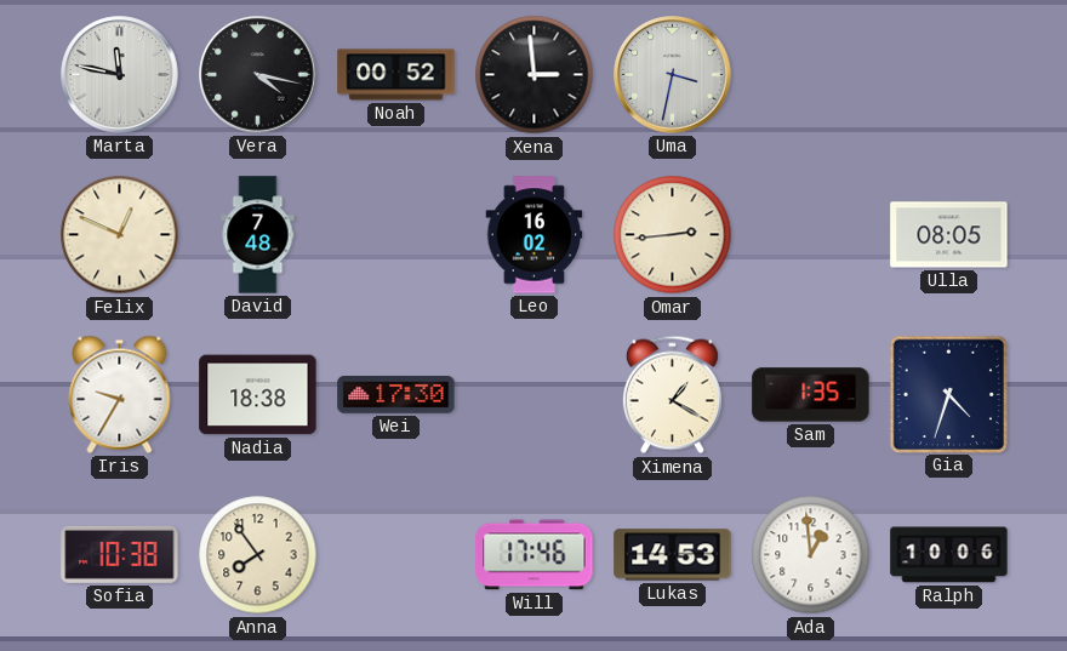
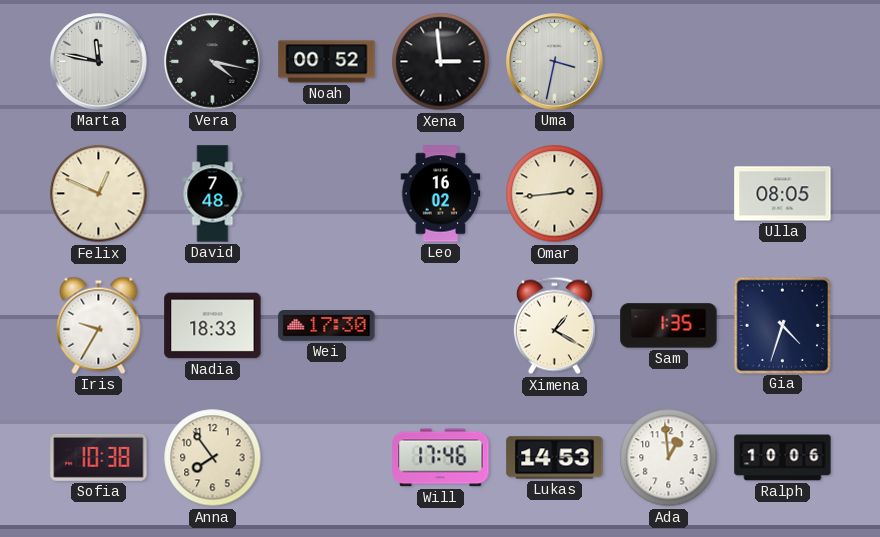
Nadia: 18:38 -> 18:33
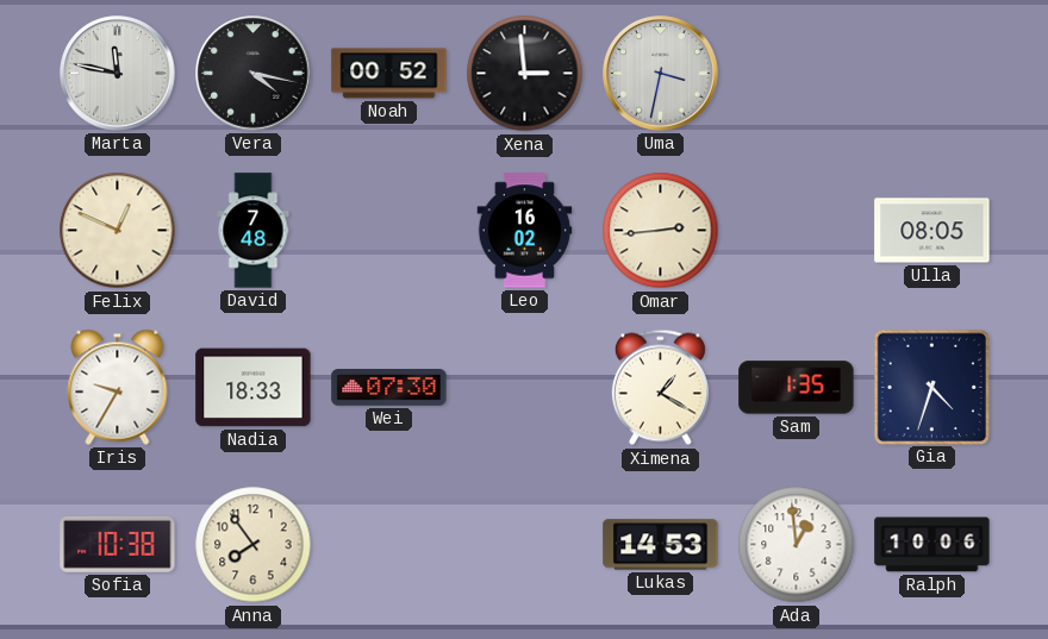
Wei: 17:30 -> 07:30
Will: 17:46 -> none
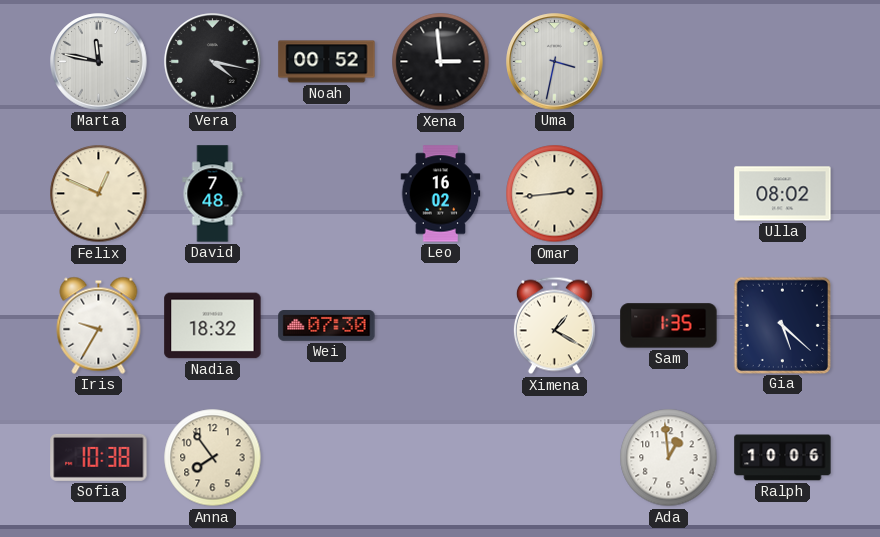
Ulla: 08:05 -> 08:02
Nadia: 18:33 -> 18:32
Gia: 4:33 -> 5:22
Lukas: 14:53 -> none
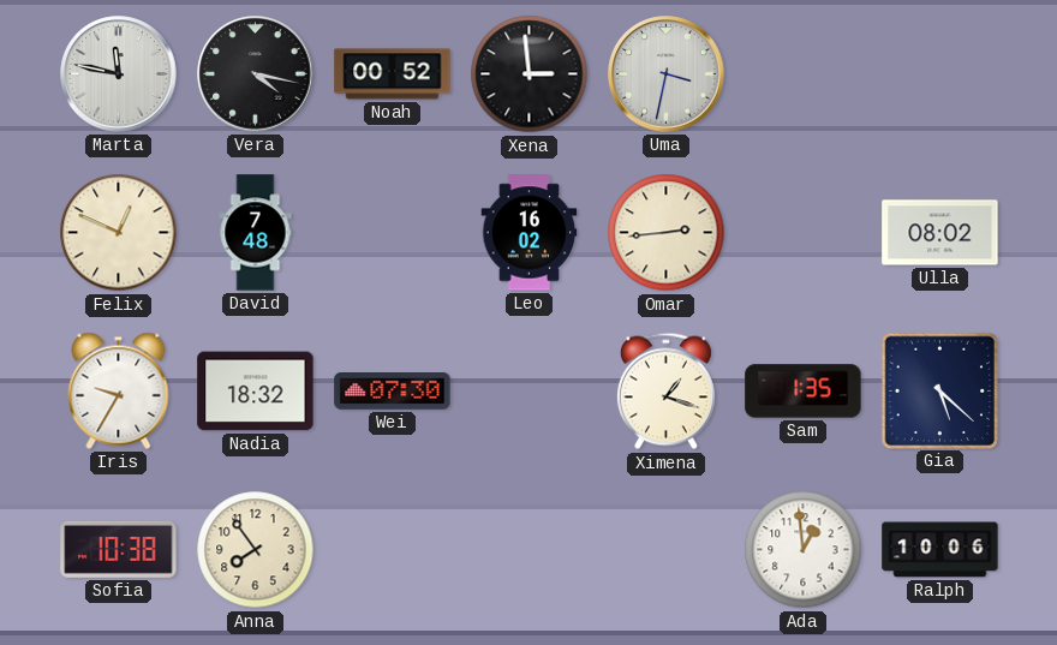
Ximena: 1:20 -> 1:18
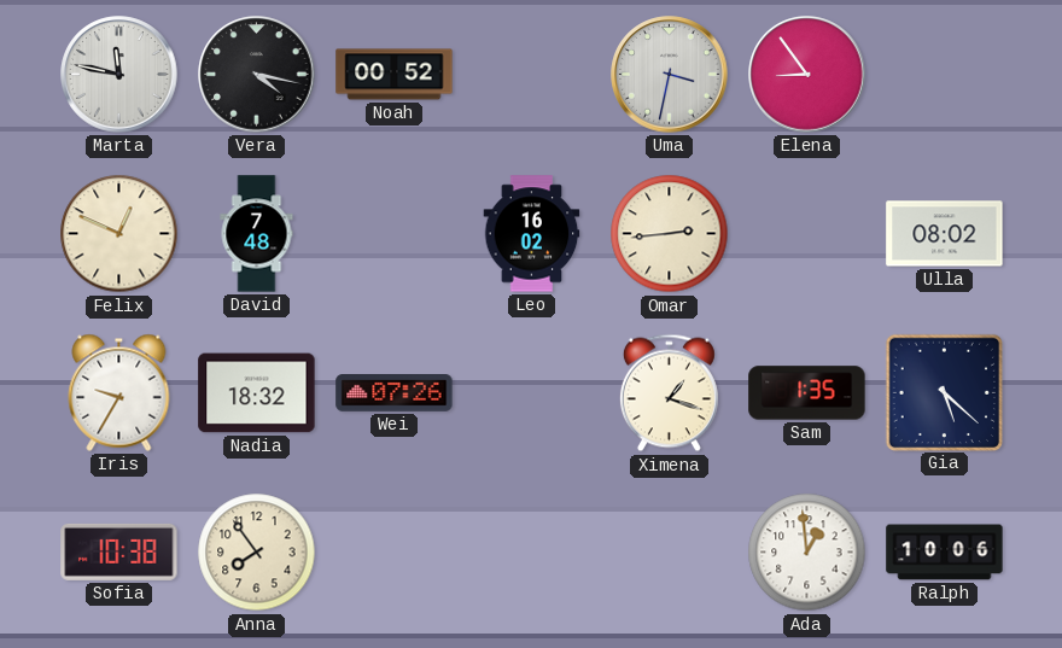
Xena: 2:59 -> none
Elena: none -> 8:54
Wei: 07:30 -> 07:26
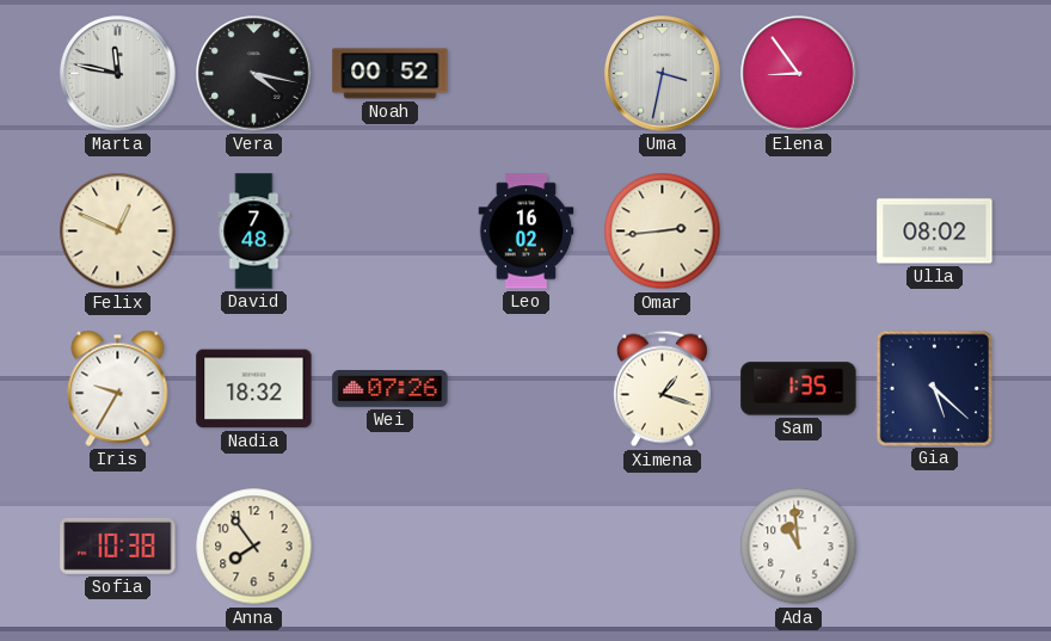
Ada: 12:59 -> 10:59
Ralph: 10:06 -> none
